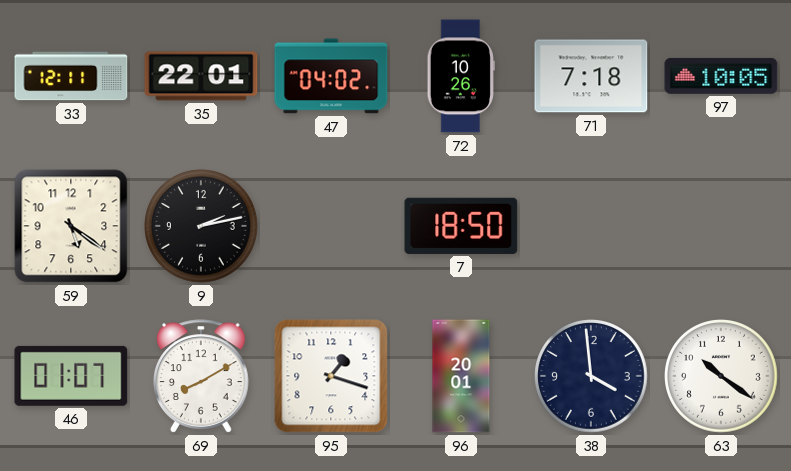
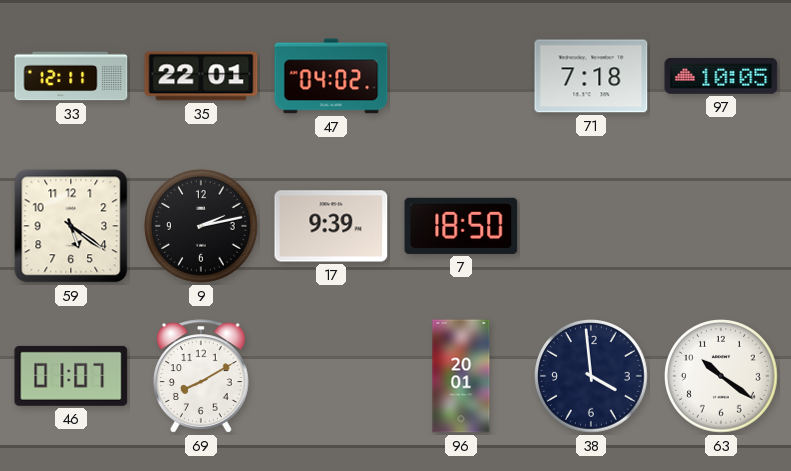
72: 10:26 -> none
17: none -> 9:39
95: 1:18 -> none
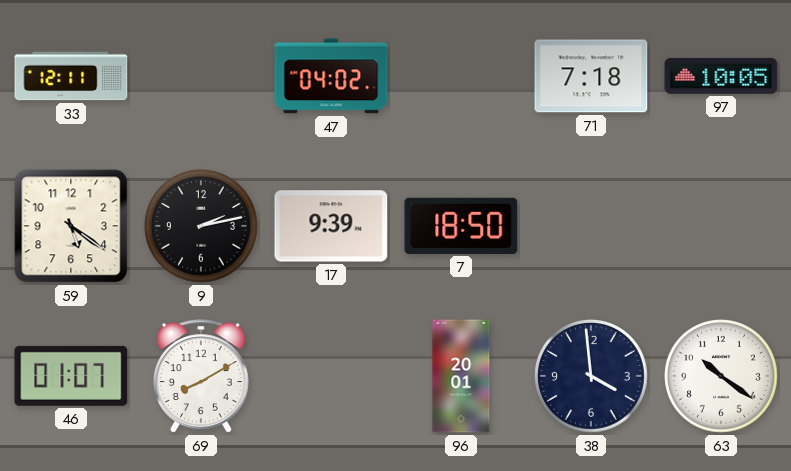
35: 22:01 -> none
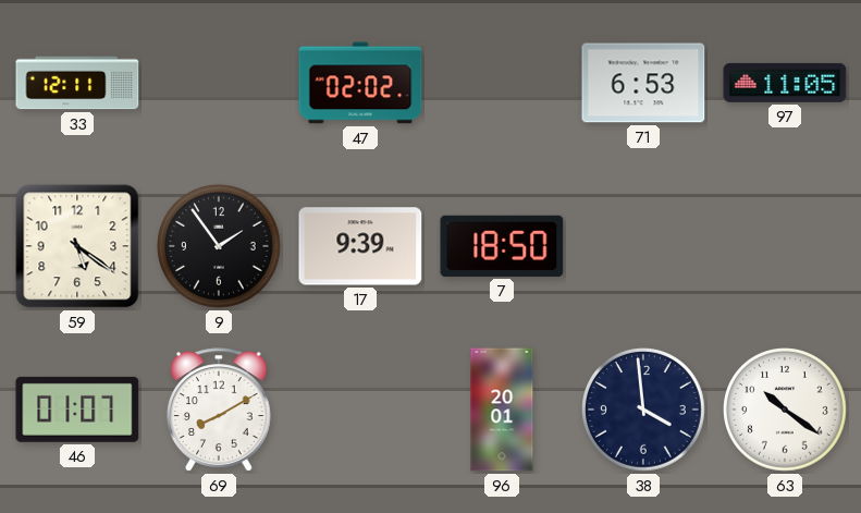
47: 04:02 -> 02:02
71: 7:18 -> 6:53
97: 10:05 -> 11:05
9: 2:13 -> 1:54
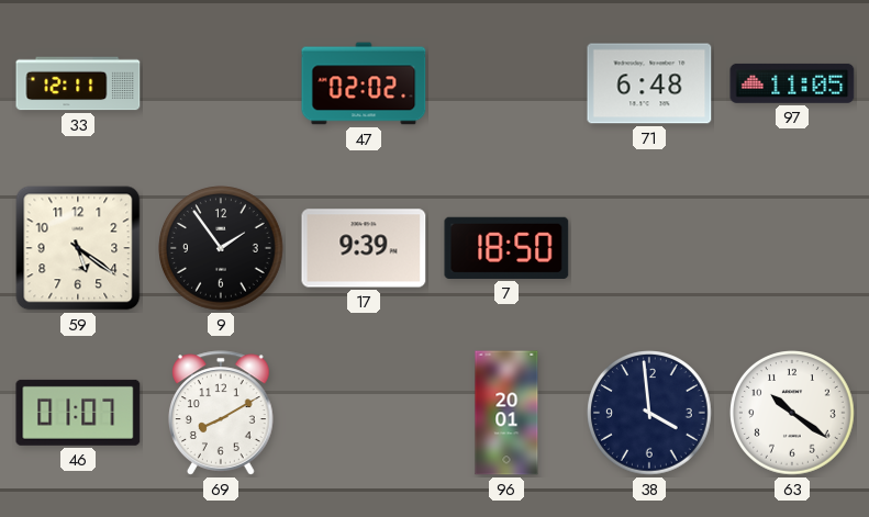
71: 6:53 -> 6:48
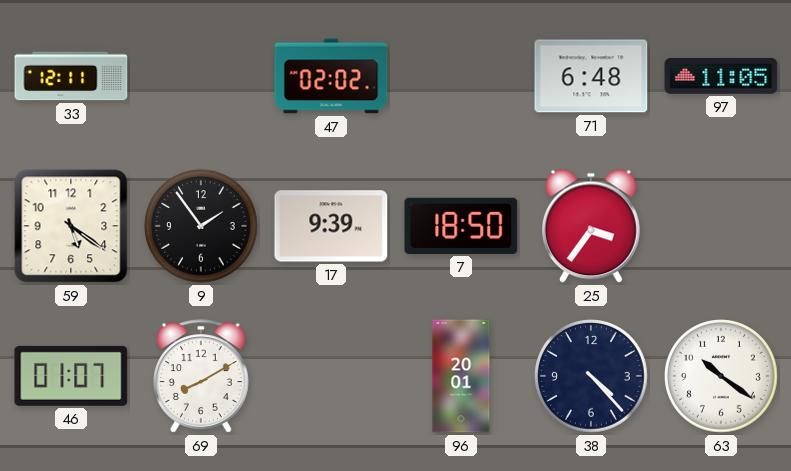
25: none -> 3:36
38: 3:59 -> 4:23
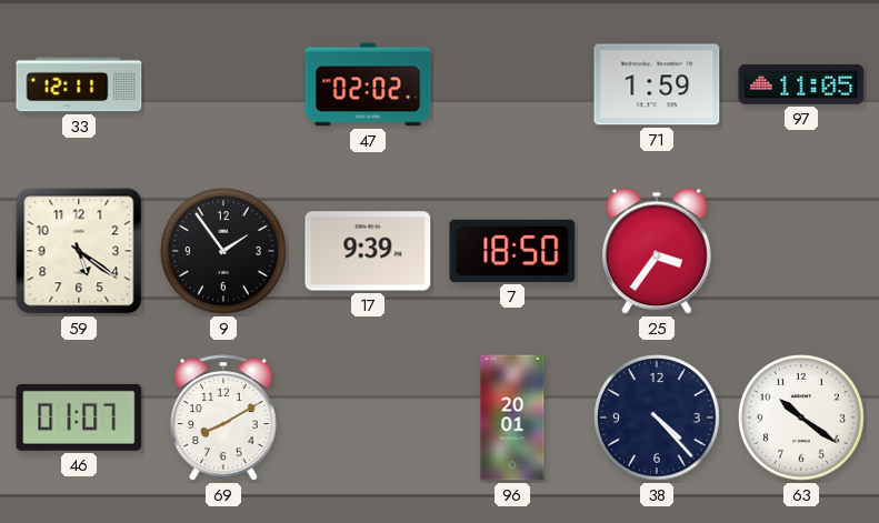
71: 6:48 -> 1:59
